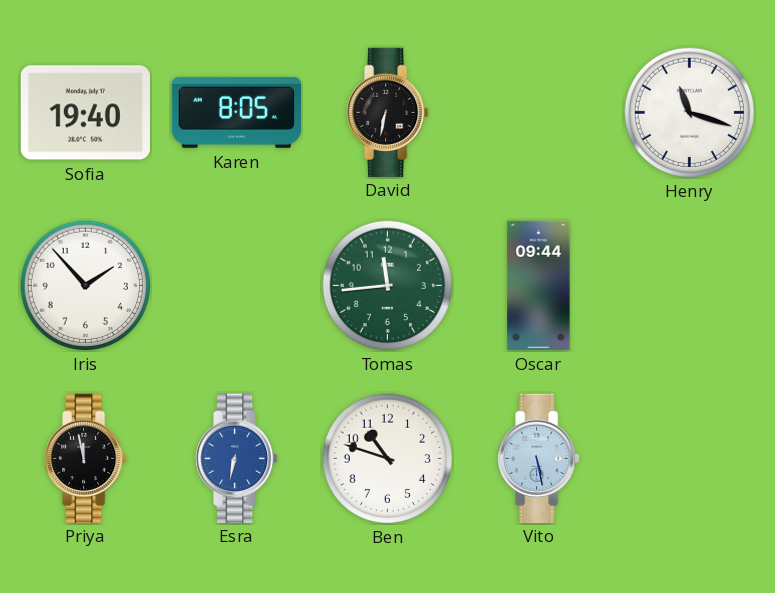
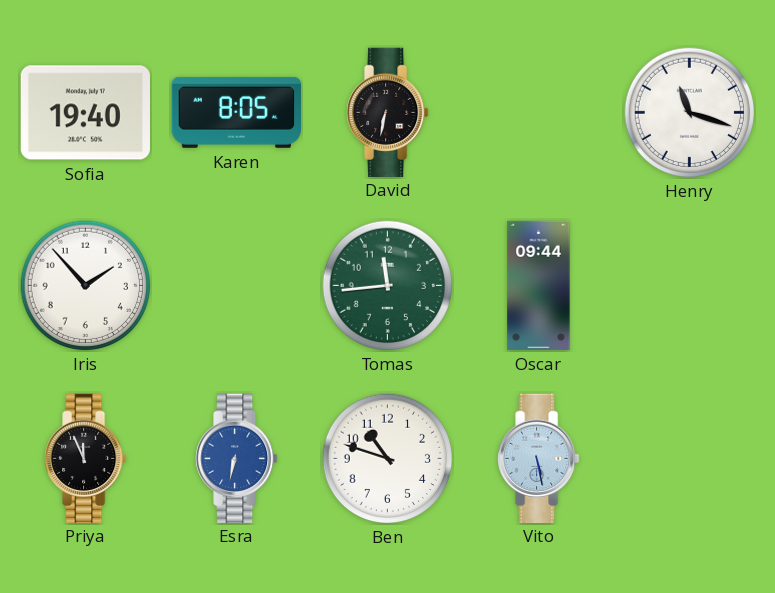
Priya: 11:58 -> 11:56
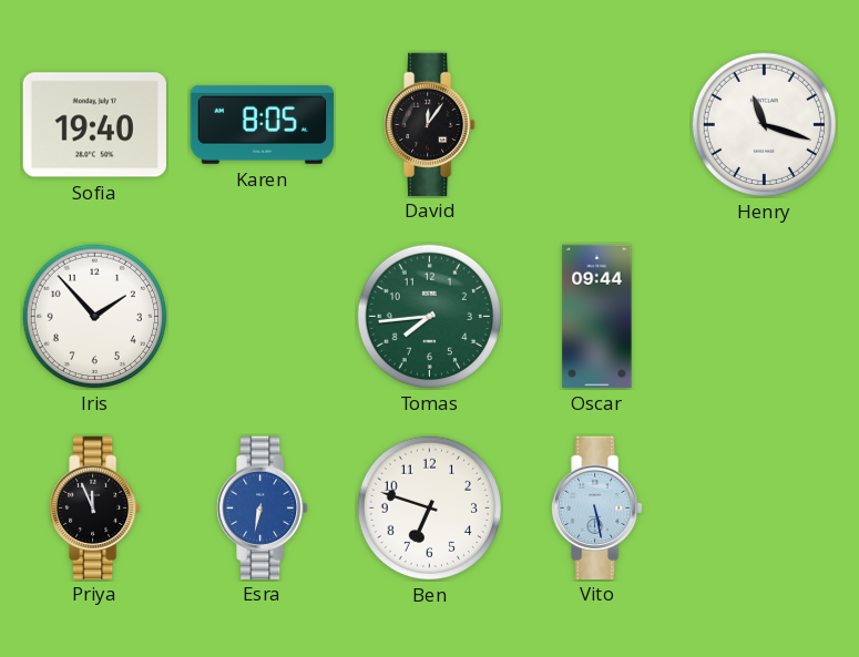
David: 6:32 -> 12:06
Tomas: 11:44 -> 7:44
Ben: 10:48 -> 6:48
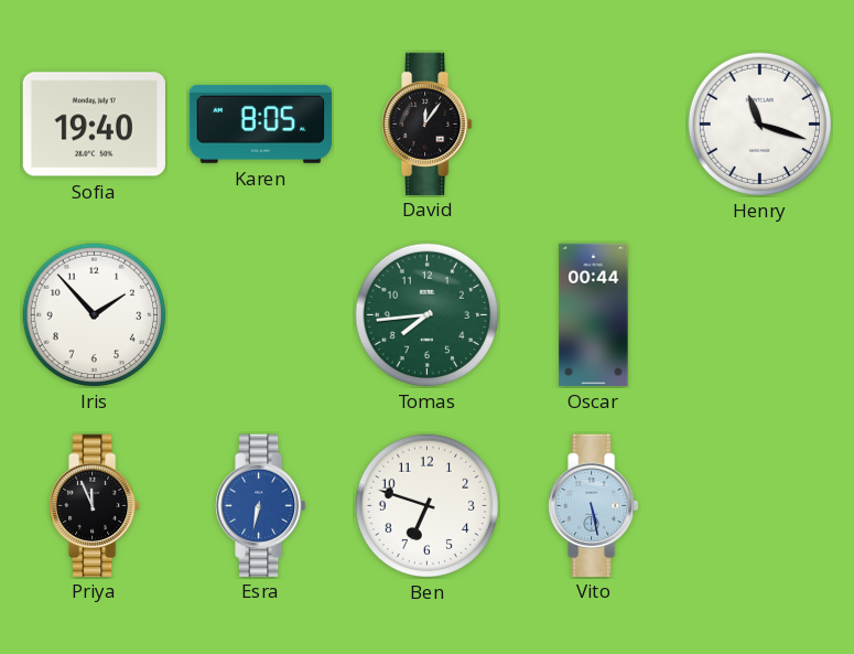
Oscar: 09:44 -> 00:44
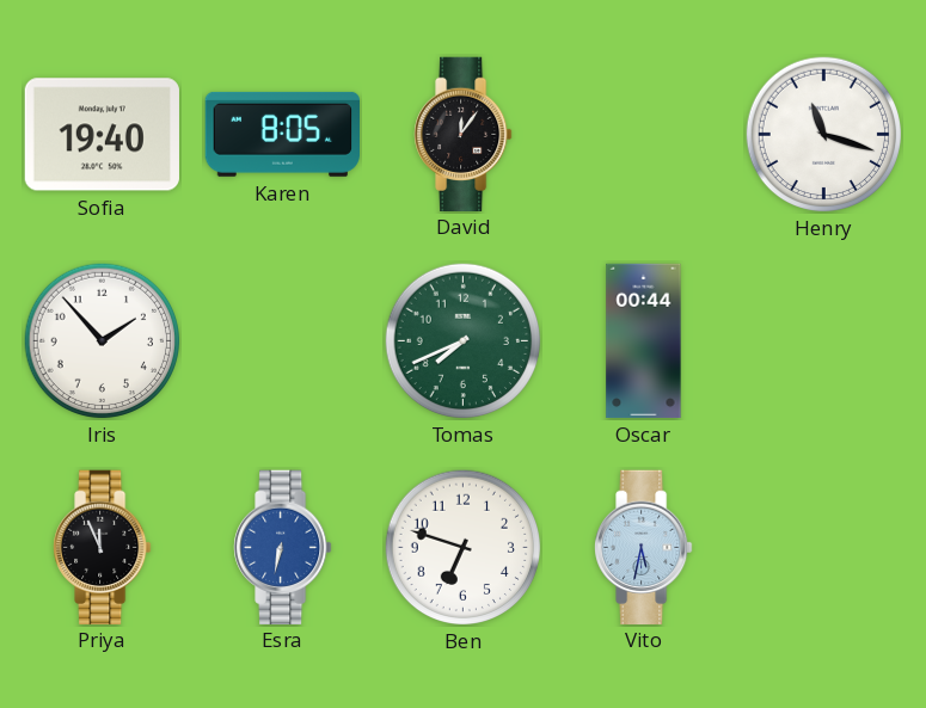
Tomas: 7:44 -> 7:41
Vito: 5:28 -> 5:32
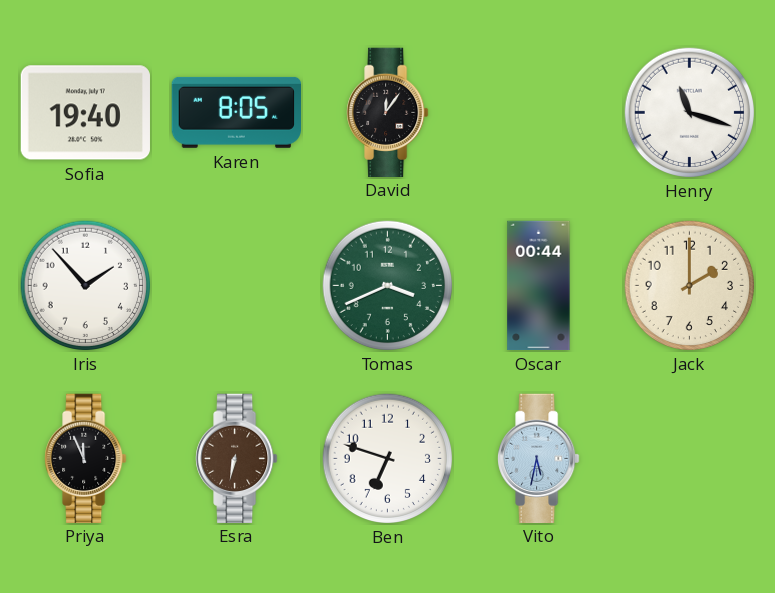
Tomas: 7:41 -> 3:41
Jack: none -> 2:00
Esra dial: blue -> brown
